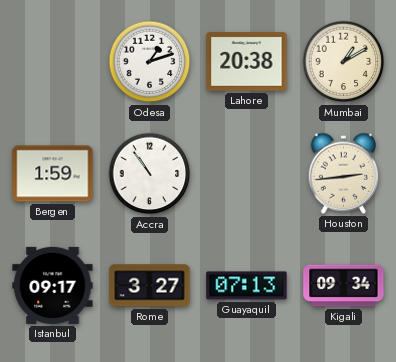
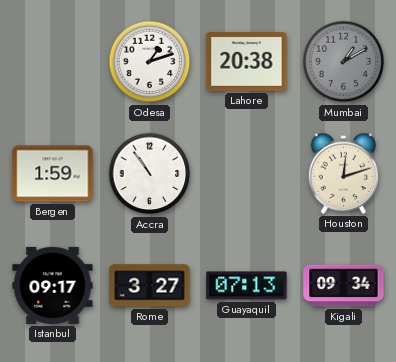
Mumbai dial: cream -> grey
Houston: 2:44 -> 12:12
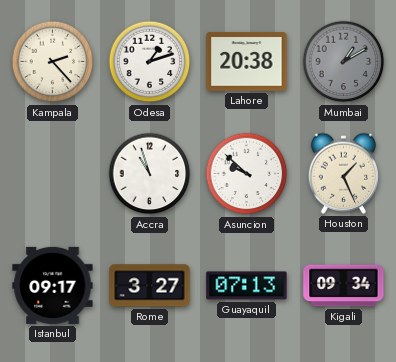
Kampala: none -> 2:23
Bergen: 1:59 -> none
Accra: 10:54 -> 10:57
Asuncion: none -> 9:52
Houston: 12:12 -> 1:26
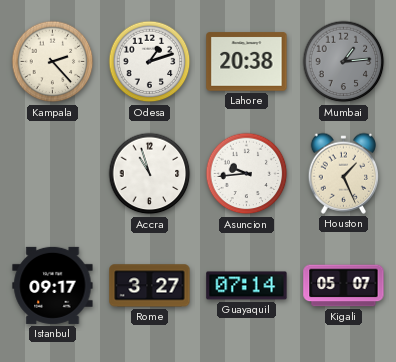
Mumbai: 1:10 -> 1:14
Asuncion: 9:52 -> 9:44
Guayaquil: 07:13 -> 07:14
Kigali: 09:34 -> 05:07
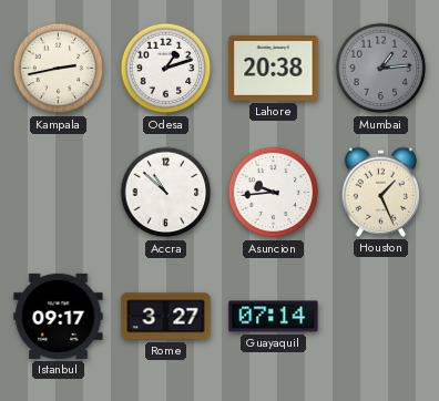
Kampala: 2:23 -> 2:43
Accra: 10:57 -> 10:52
Kigali: 05:07 -> none
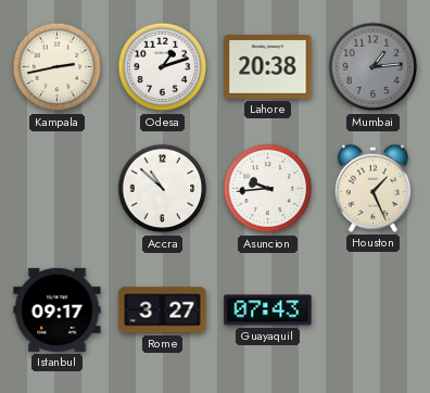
Guayaquil: 07:14 -> 07:43
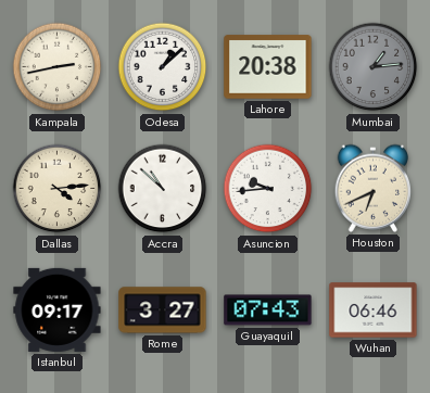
Odesa: 1:12 -> 1:08
Dallas: none -> 4:14
Houston: 1:26 -> 6:41
Wuhan: none -> 06:46
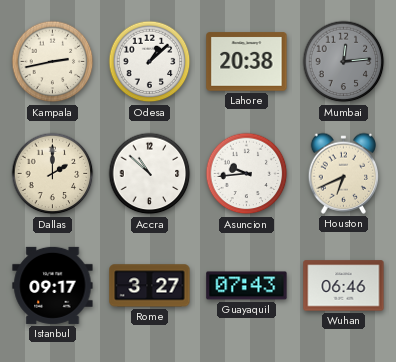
Mumbai: 1:14 -> 12:14
Dallas: 4:14 -> 2:00
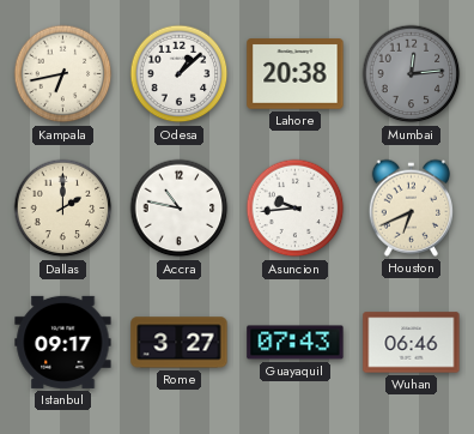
Kampala: 2:43 -> 6:43
Accra: 10:52 -> 10:47
